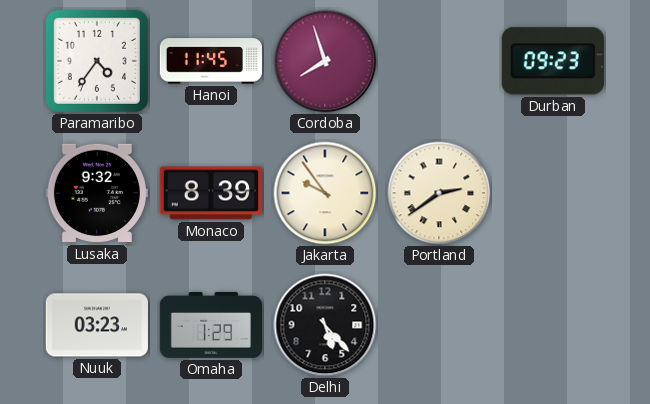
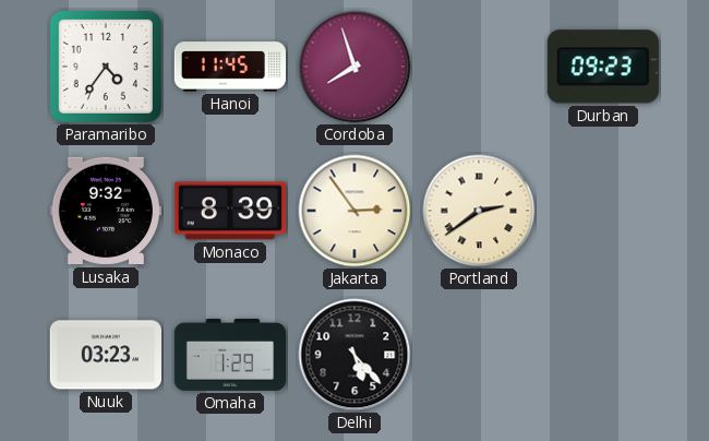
Jakarta: 9:54 -> 2:54
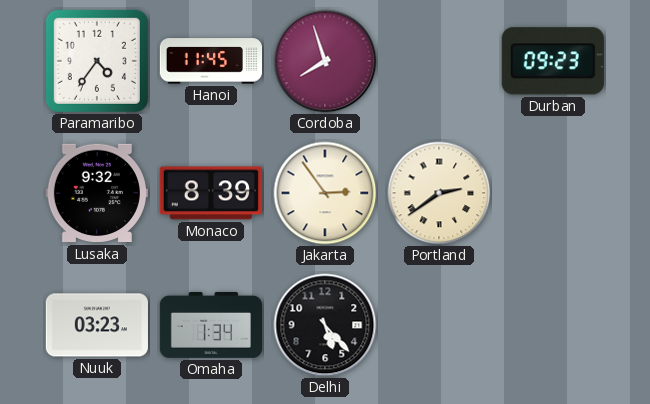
Omaha: 1:29 -> 1:34
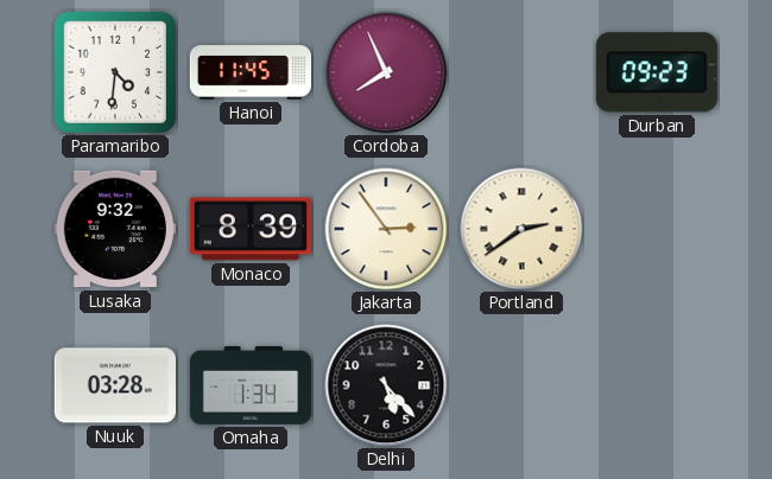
Paramaribo: 4:36 -> 4:31
Cordoba: 7:57 -> 7:56
Nuuk: 03:23 -> 03:28
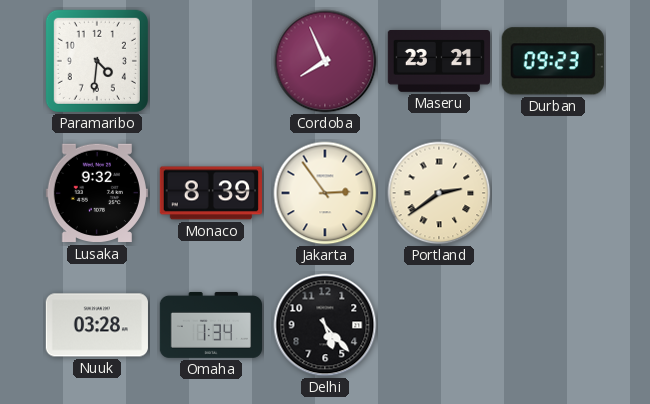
Hanoi: 11:45 -> none
Maseru: none -> 23:21
